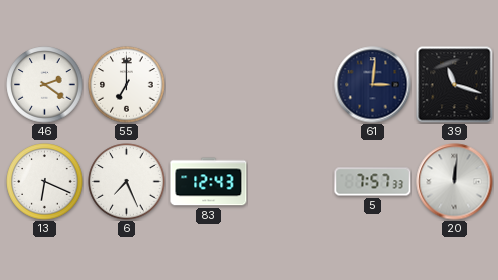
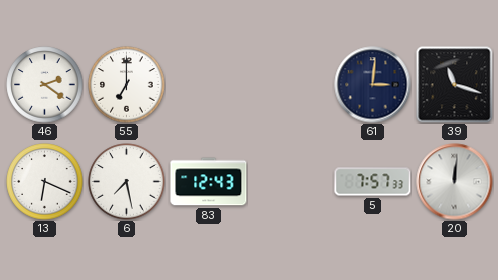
6: 7:26 -> 7:28
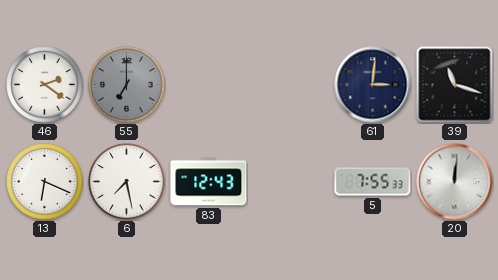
55 dial: white -> grey
5: 7:57 -> 7:55
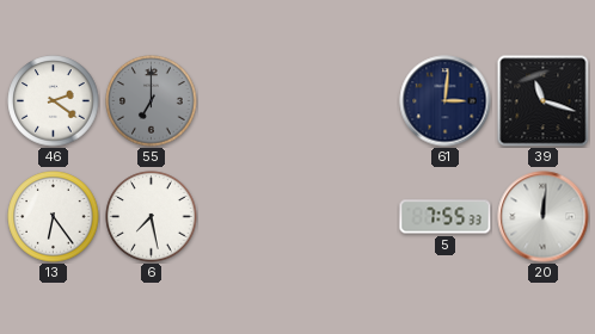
13: 6:19 -> 6:24
83: 12:43 -> none
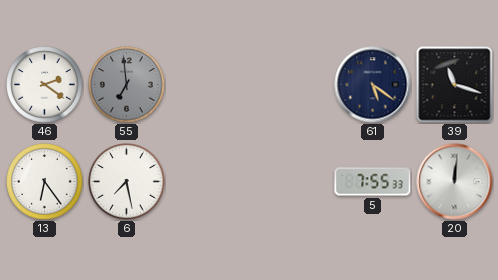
55: 7:00 -> 6:59
61: 3:01 -> 5:21
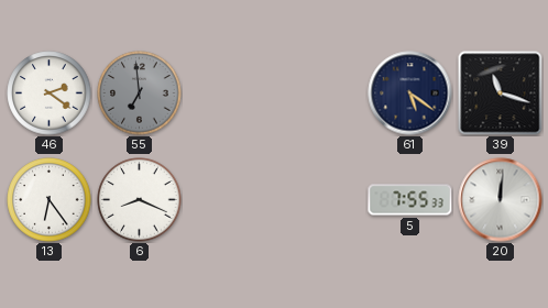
6: 7:28 -> 8:19
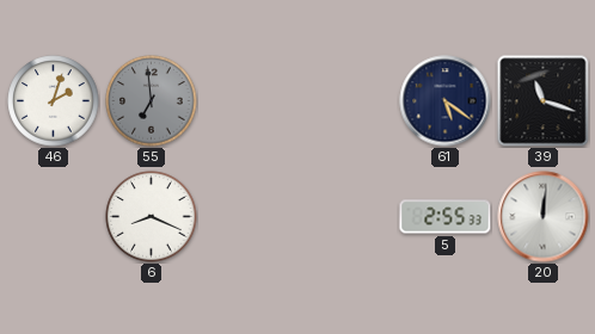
46: 2:21 -> 2:03
13: 6:24 -> none
5: 7:55 -> 2:55
